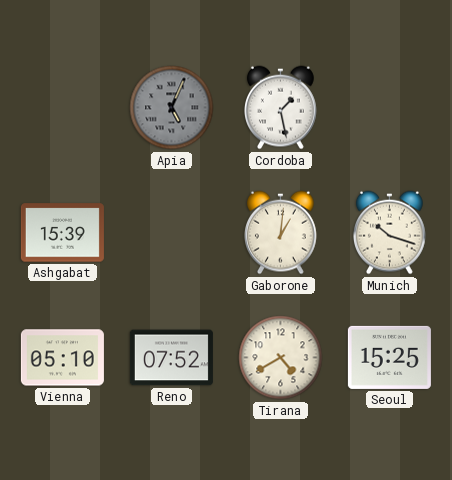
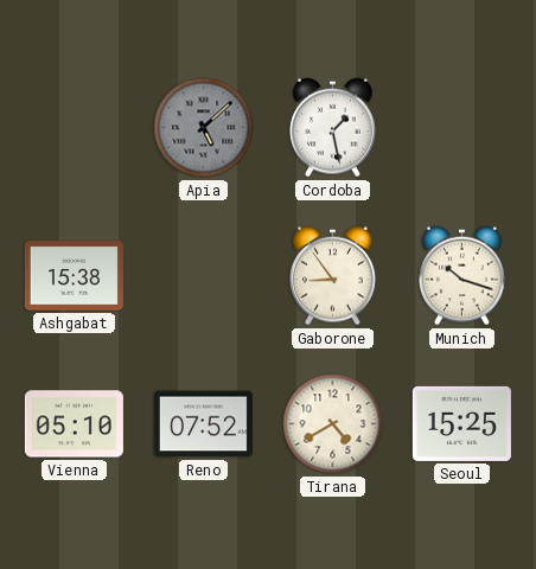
Apia: 5:04 -> 5:08
Ashgabat: 15:39 -> 15:38
Gaborone: 1:01 -> 8:54
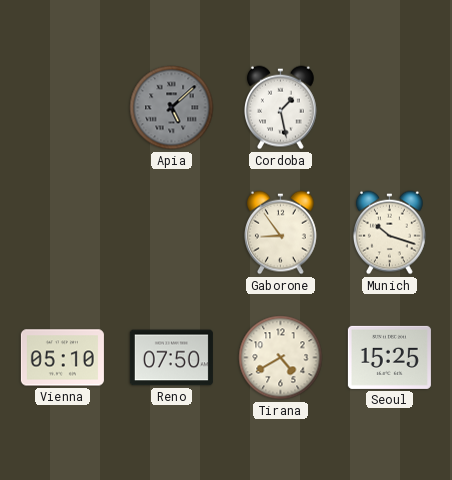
Ashgabat: 15:38 -> none
Reno: 07:52 -> 07:50
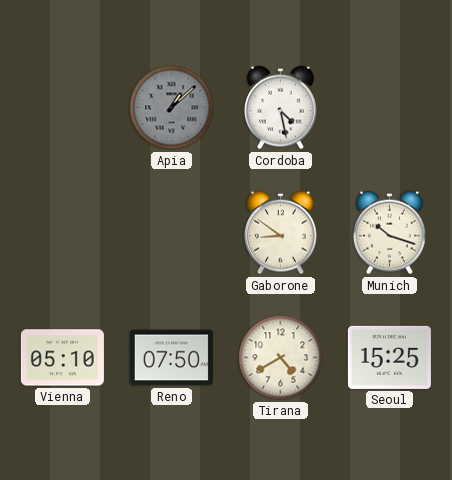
Apia: 5:08 -> 1:08
Cordoba: 1:28 -> 4:28
Gaborone: 8:54 -> 8:51
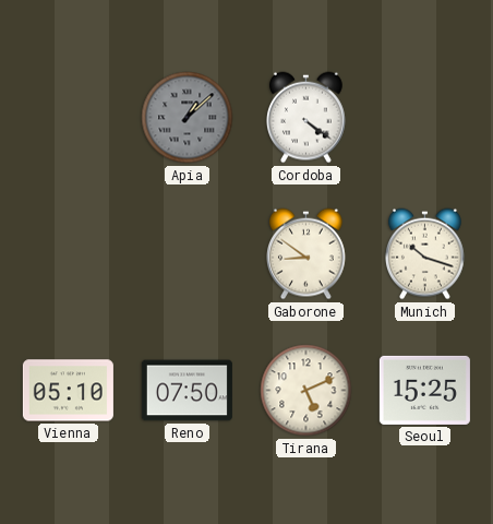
Cordoba: 4:28 -> 4:21
Tirana: 4:40 -> 5:11
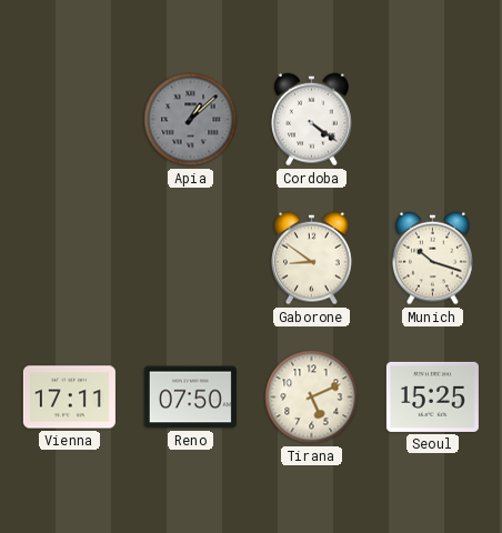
Vienna: 05:10 -> 17:11
